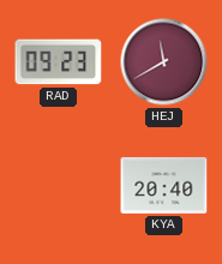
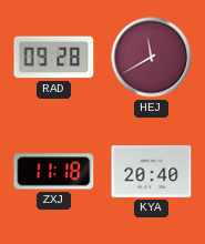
RAD: 09:23 -> 09:28
ZXJ: none -> 11:18
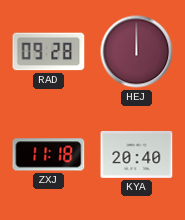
HEJ: 11:40 -> 12:00
